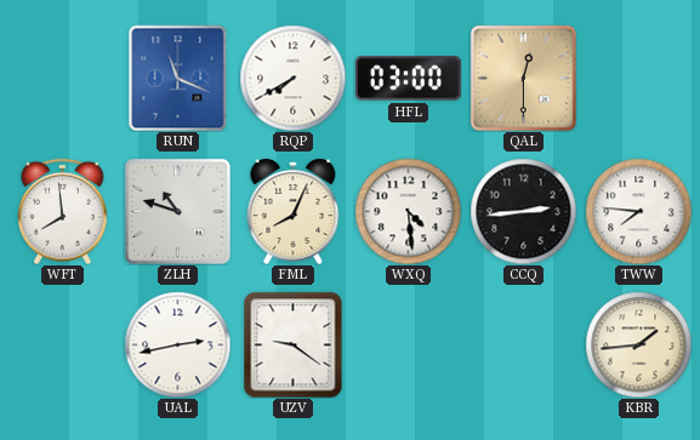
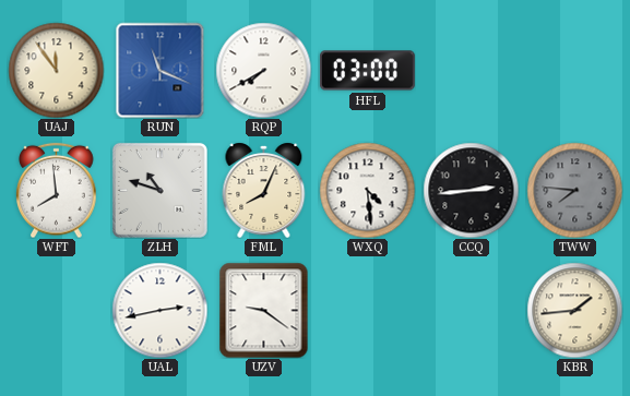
UAJ: none -> 11:54
QAL: 12:30 -> none
TWW dial: white -> grey
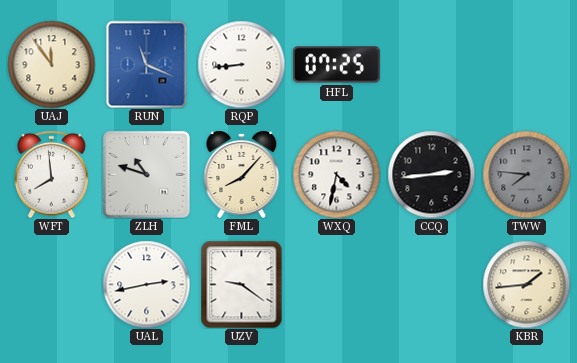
RQP: 7:40 -> 8:44
HFL: 03:00 -> 07:25
FML: 8:04 -> 8:07
WXQ: 4:29 -> 4:32
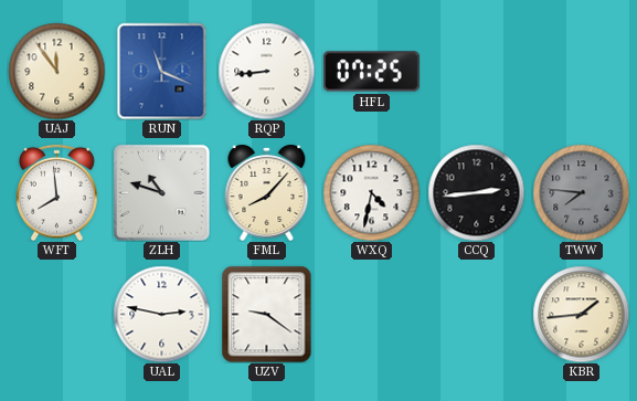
UAL: 2:43 -> 2:47
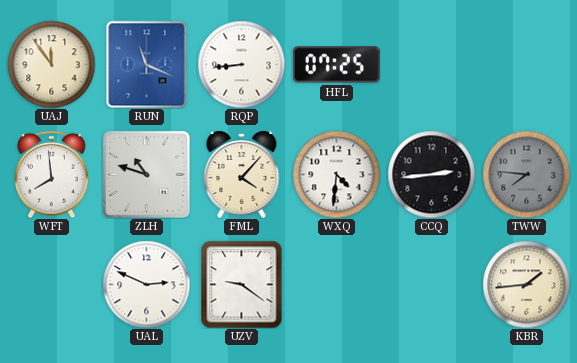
FML: 8:07 -> 4:07
WXQ: 4:32 -> 4:31
UAL: 2:47 -> 2:49
